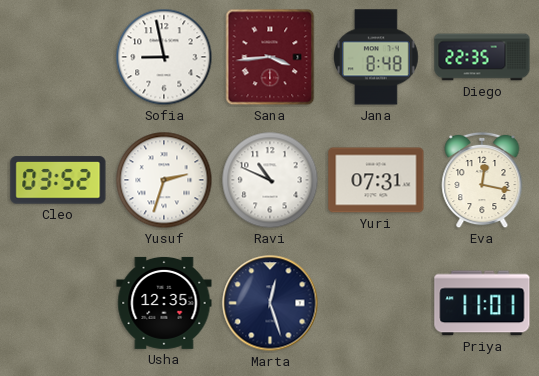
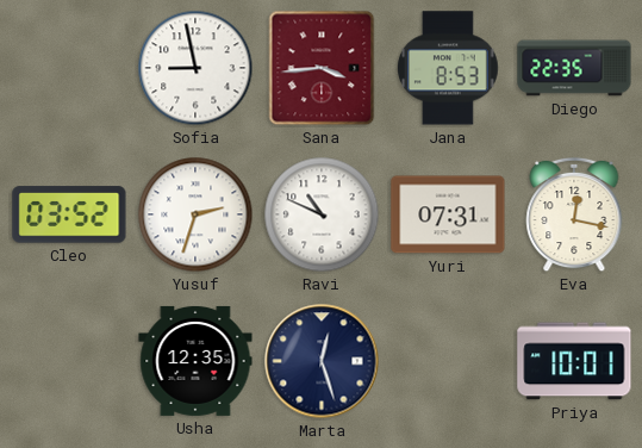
Jana: 8:48 -> 8:53
Priya: 11:01 -> 10:01
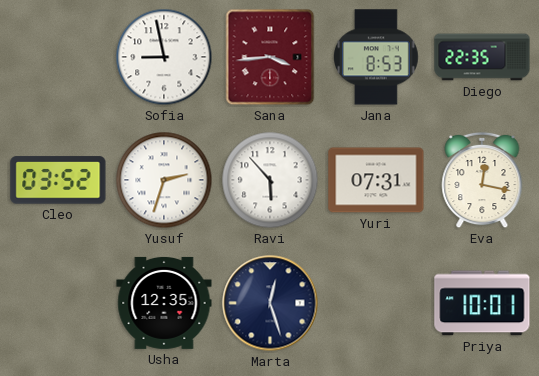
Ravi: 10:49 -> 5:53
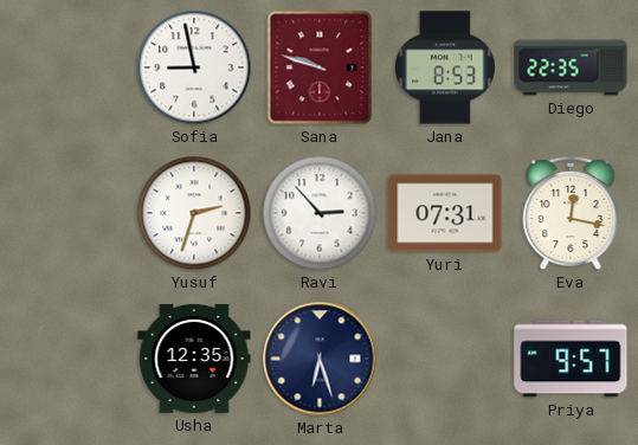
Sana: 3:44 -> 9:48
Cleo: 03:52 -> none
Ravi: 5:53 -> 2:53
Marta: 12:27 -> 6:27
Priya: 10:01 -> 9:57
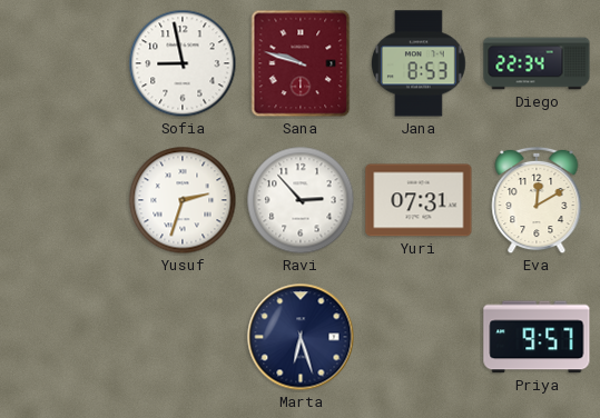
Diego: 22:35 -> 22:34
Eva: 12:17 -> 12:10
Usha: 12:35 -> none
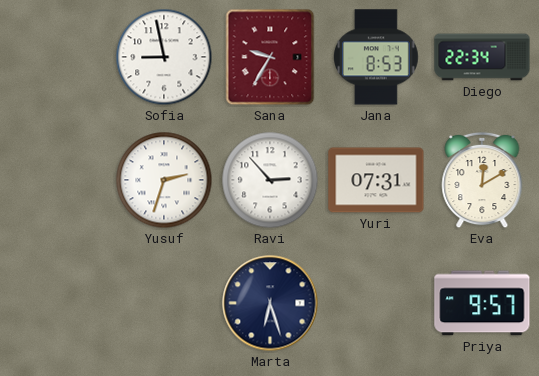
Sana: 9:48 -> 9:35
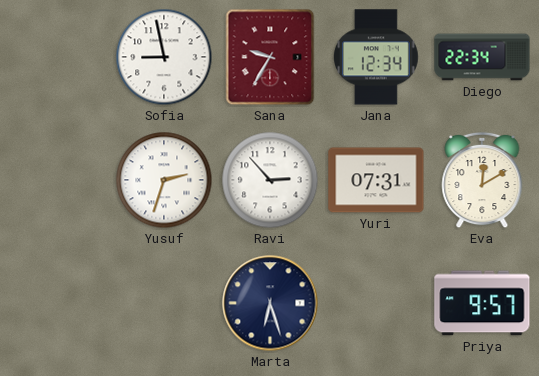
Jana: 8:53 -> 12:34
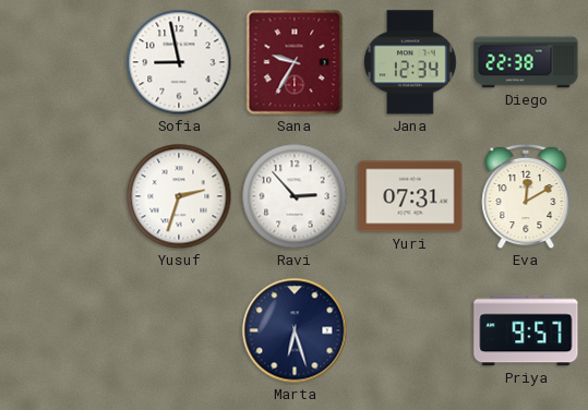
Diego: 22:34 -> 22:38
